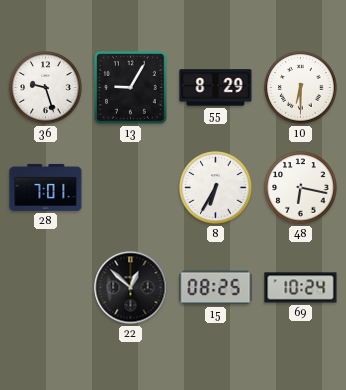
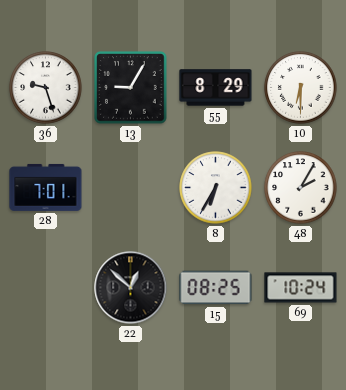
48: 6:17 -> 2:05
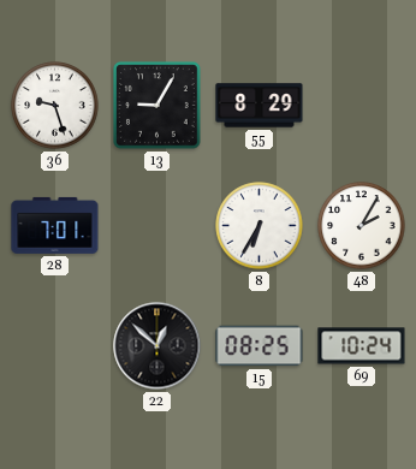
10: 6:30 -> none
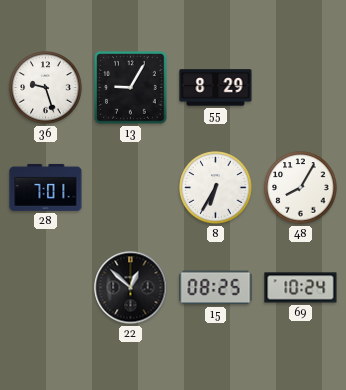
48: 2:05 -> 8:05
